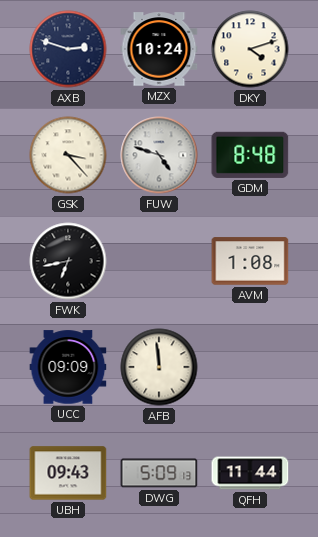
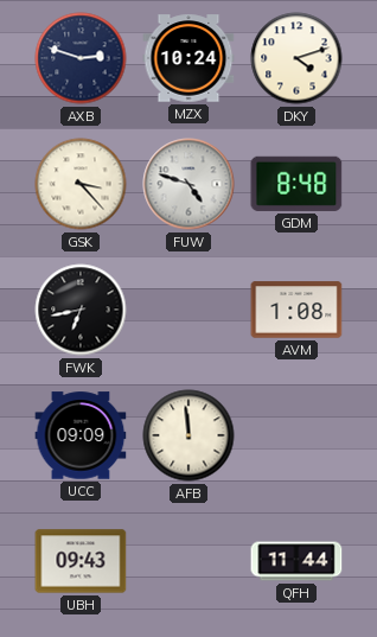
DWG: 5:09 -> none
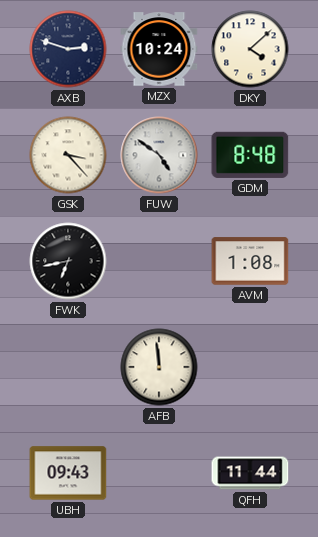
DKY: 4:12 -> 4:08
FUW: 4:48 -> 4:51
UCC: 09:09 -> none
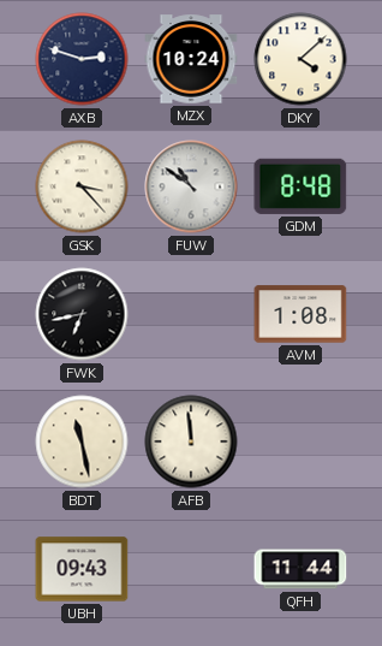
FUW: 4:51 -> 10:51
BDT: none -> 11:28
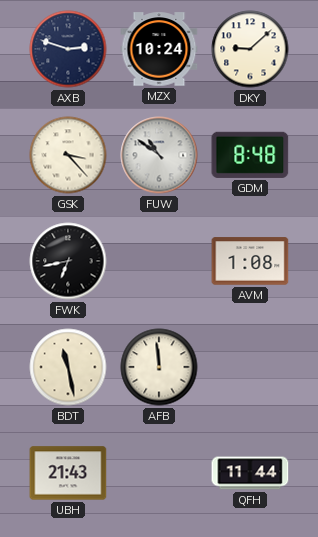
DKY: 4:08 -> 9:08
UBH: 09:43 -> 21:43
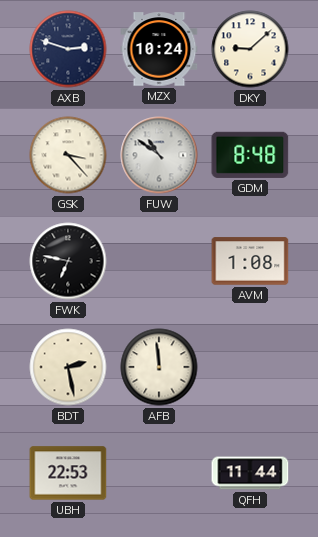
FWK: 6:43 -> 6:47
BDT: 11:28 -> 2:28
UBH: 21:43 -> 22:53
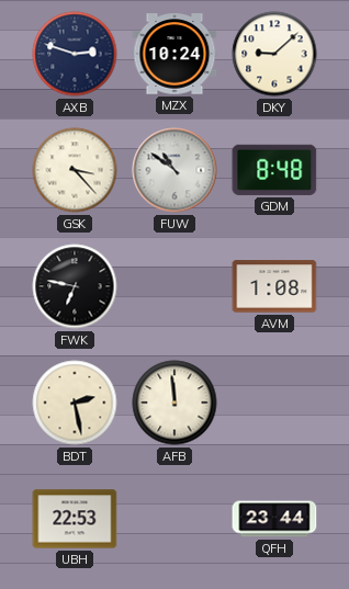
QFH: 11:44 -> 23:44
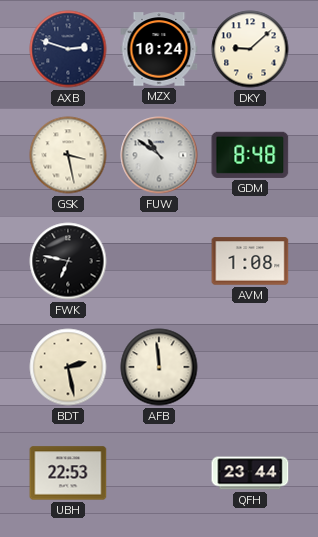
GSK: 3:23 -> 3:28
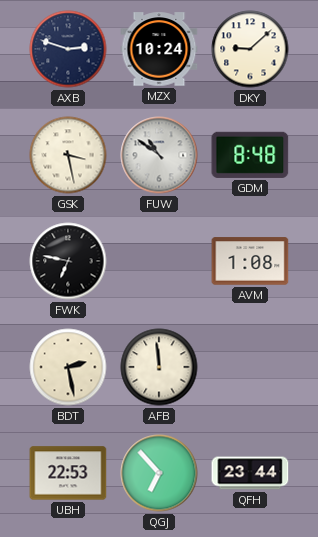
QGJ: none -> 6:53
